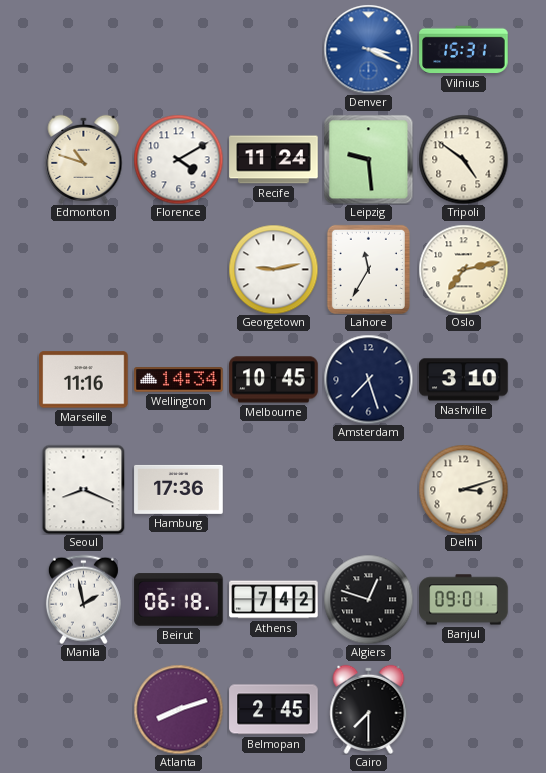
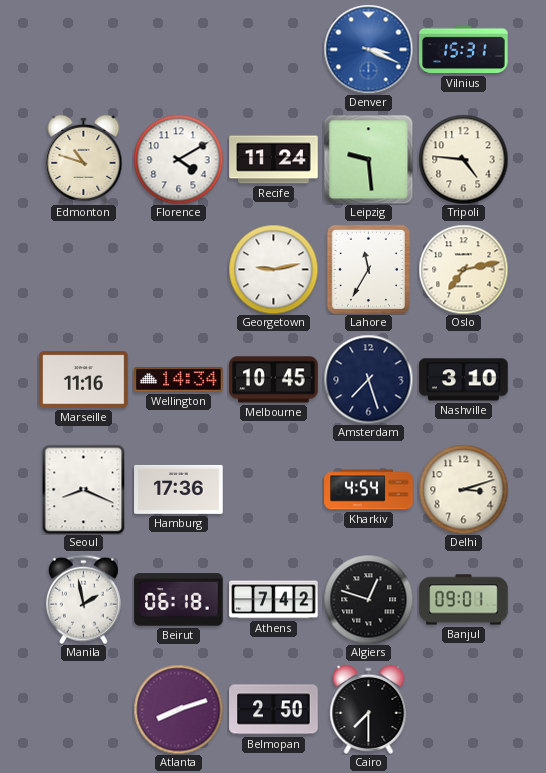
Tripoli: 4:51 -> 4:46
Kharkiv: none -> 4:54
Belmopan: 2:45 -> 2:50
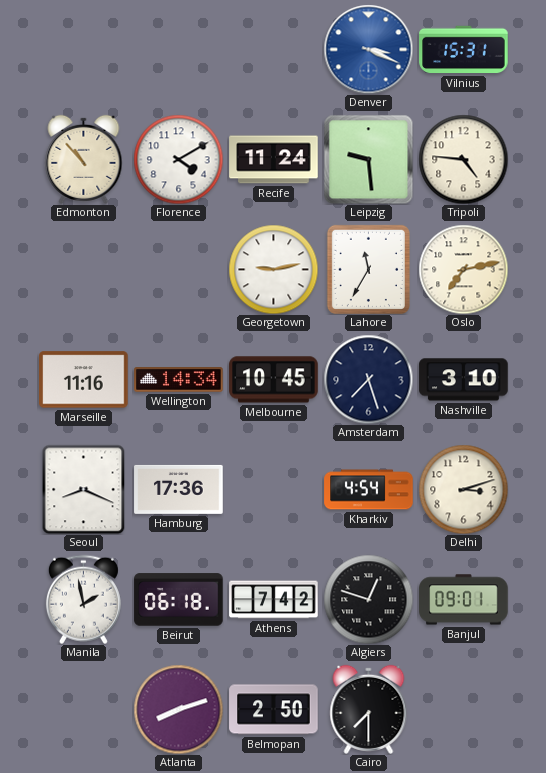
Edmonton: 10:48 -> 10:53
